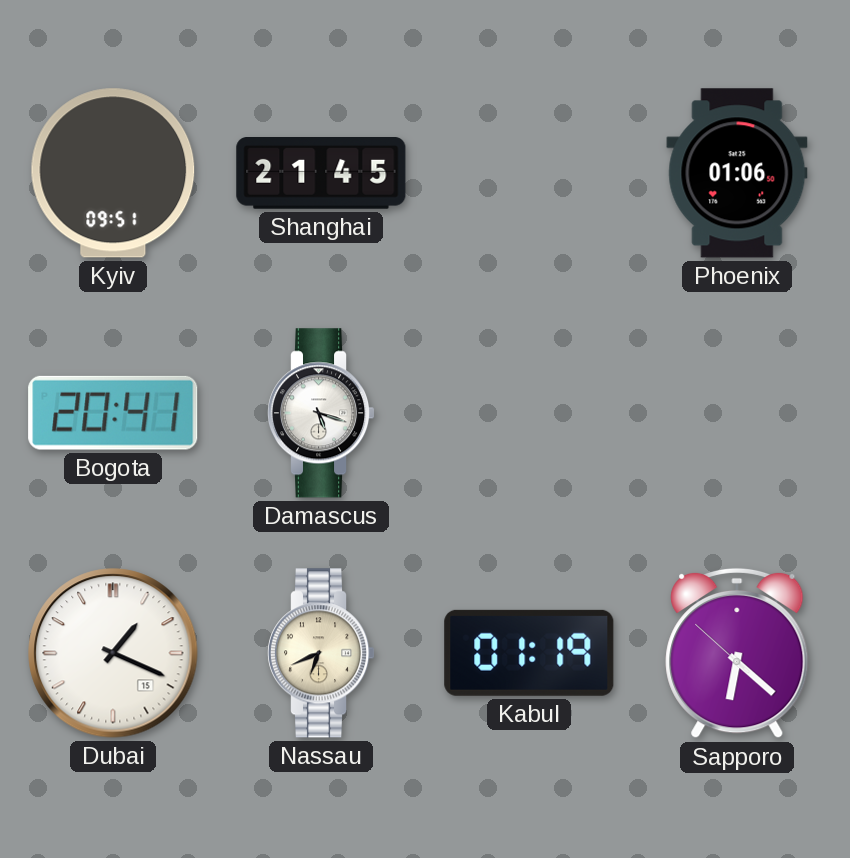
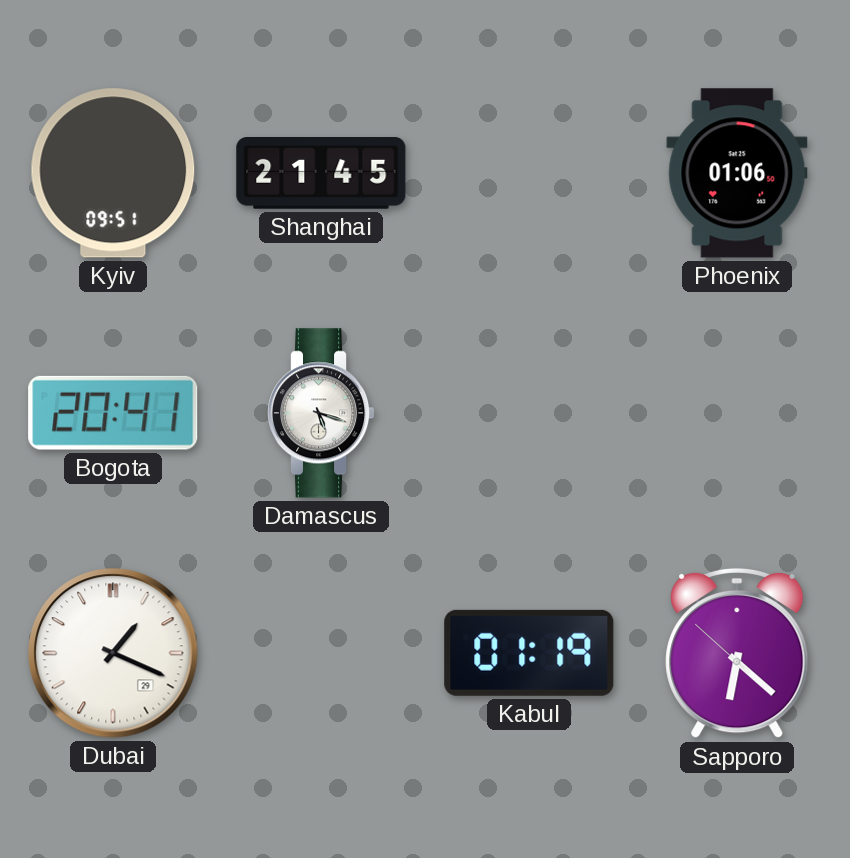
Dubai date: 15 -> 29
Nassau: 6:41 -> none
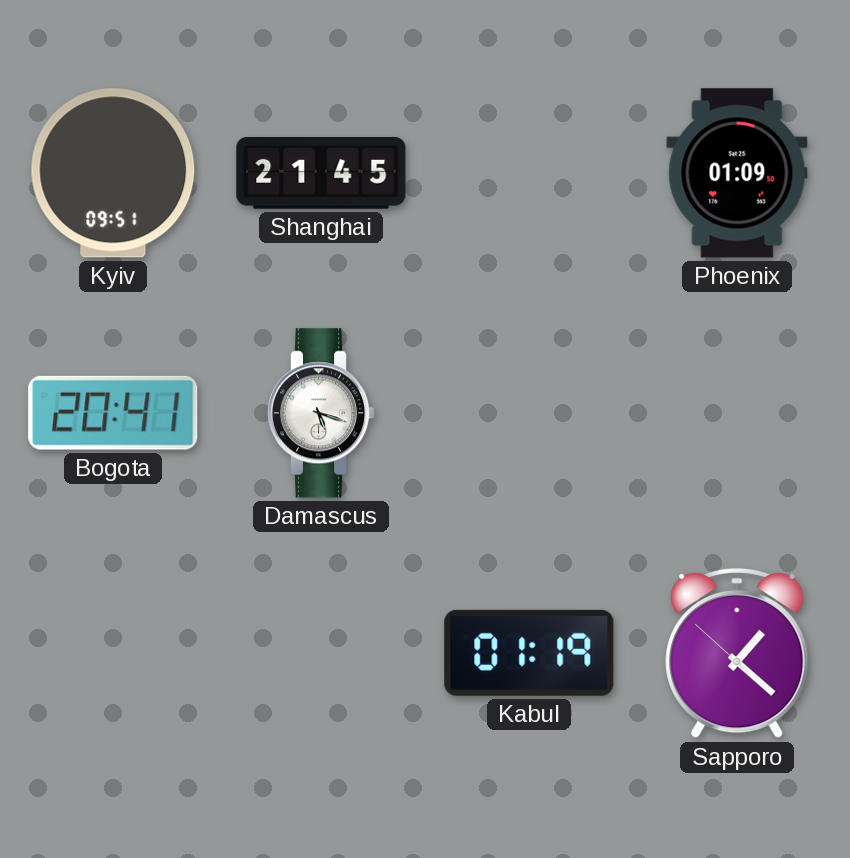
Phoenix: 01:06 -> 01:09
Dubai: 1:19 -> none
Sapporo: 6:21 -> 1:21
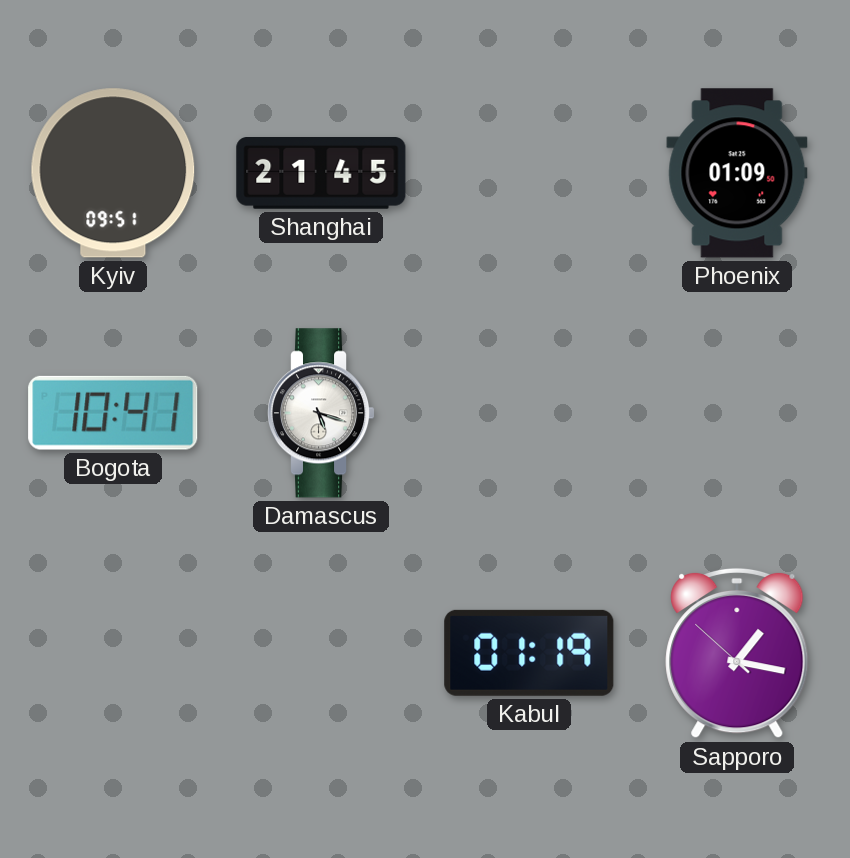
Bogota: 20:41 -> 10:41
Sapporo: 1:21 -> 1:16
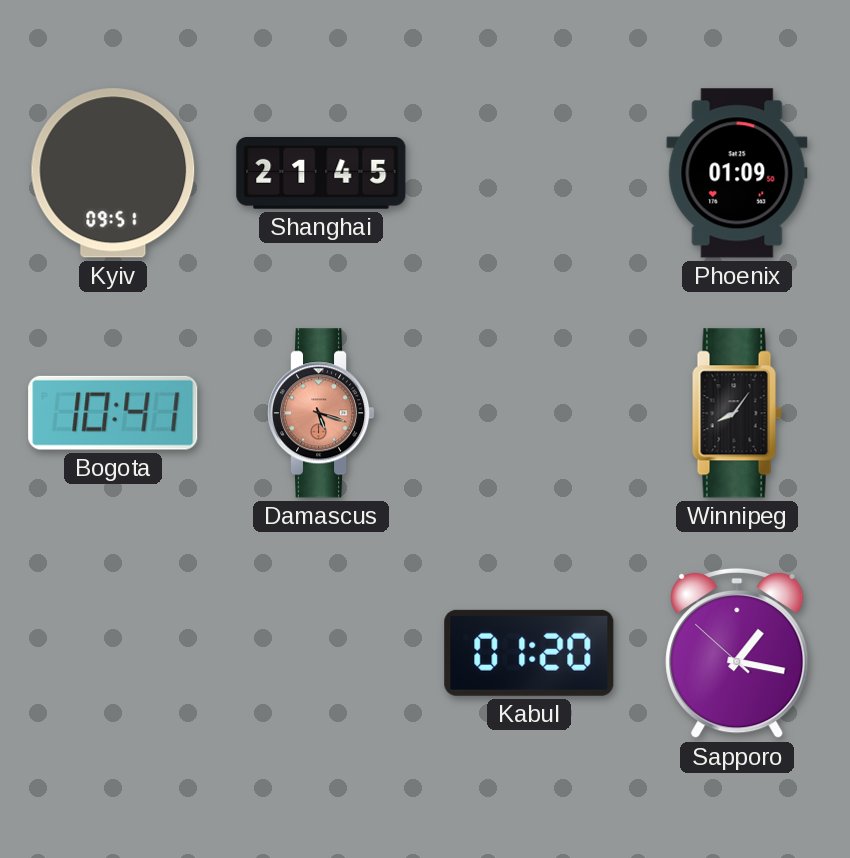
Damascus dial: white -> salmon
Winnipeg: none -> 8:06
Kabul: 01:19 -> 01:20
